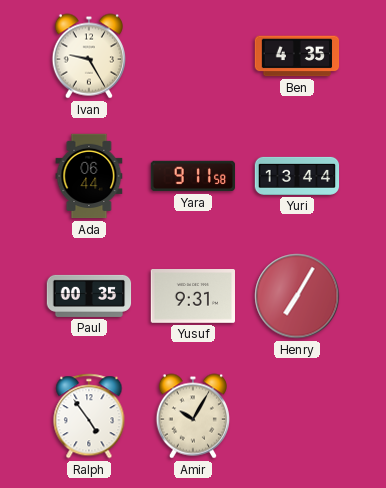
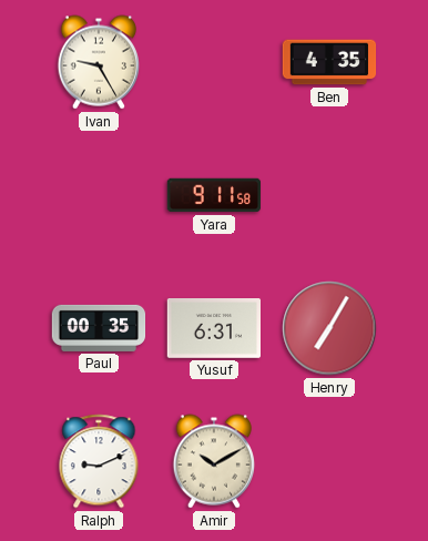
Ada: 06:44 -> none
Yuri: 13:44 -> none
Yusuf: 9:31 -> 6:31
Ralph: 4:54 -> 9:11
Amir: 10:05 -> 10:10
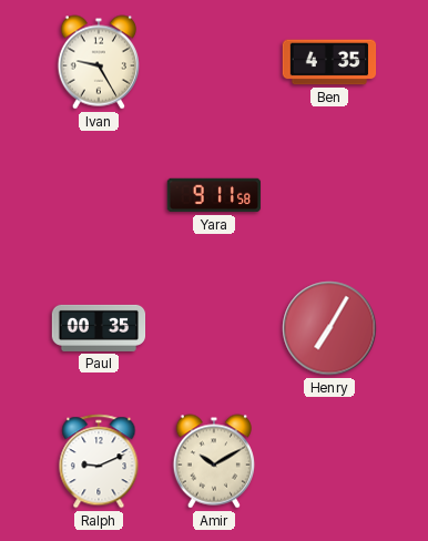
Yusuf: 6:31 -> none
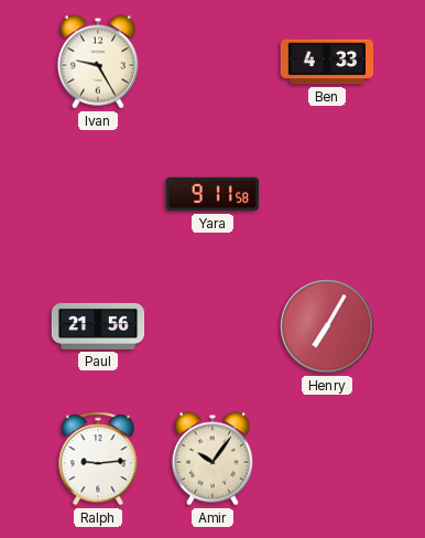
Ben: 4:35 -> 4:33
Paul: 00:35 -> 21:56
Ralph: 9:11 -> 9:14
Amir: 10:10 -> 10:06
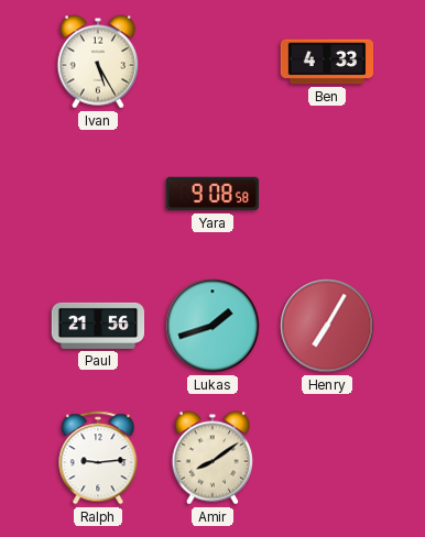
Ivan: 9:25 -> 5:25
Yara: 9:11 -> 9:08
Lukas: none -> 1:42
Amir: 10:06 -> 8:09
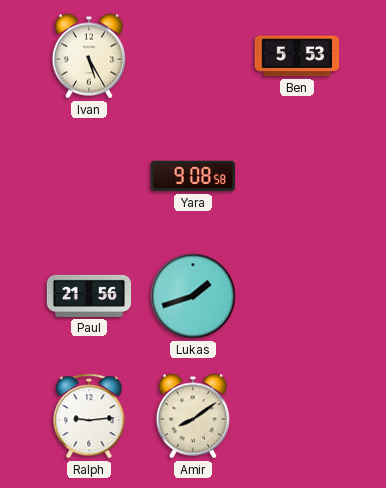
Ben: 4:33 -> 5:53
Henry: 7:05 -> none
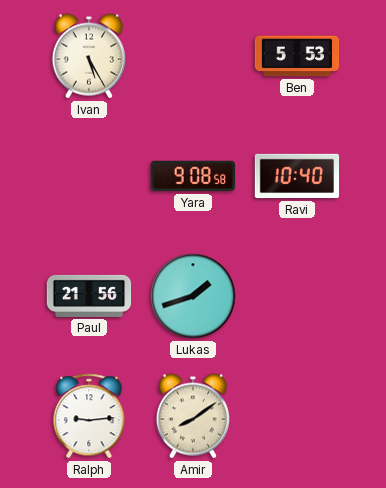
Ravi: none -> 10:40
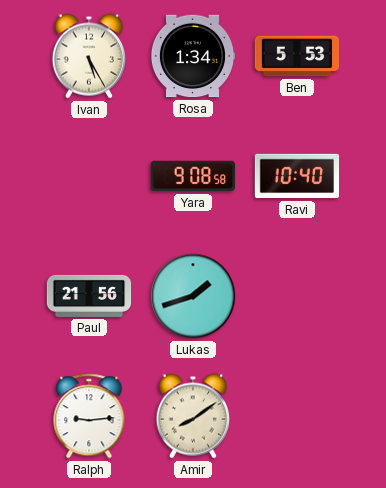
Rosa: none -> 1:34
